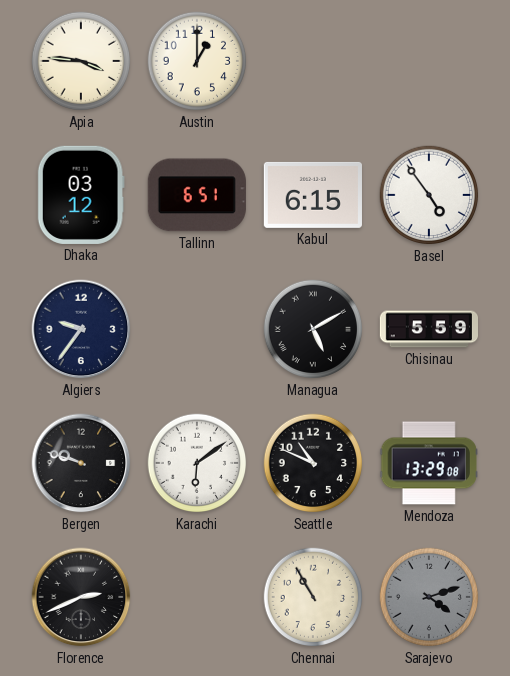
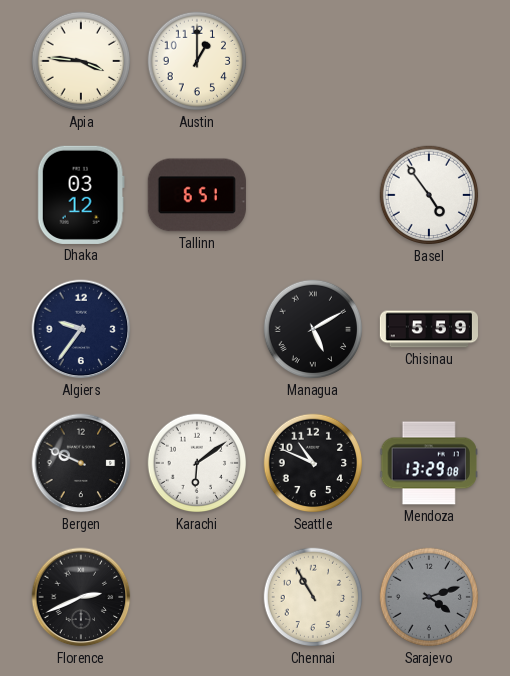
Kabul: 6:15 -> none
Bergen: 9:48 -> 9:49
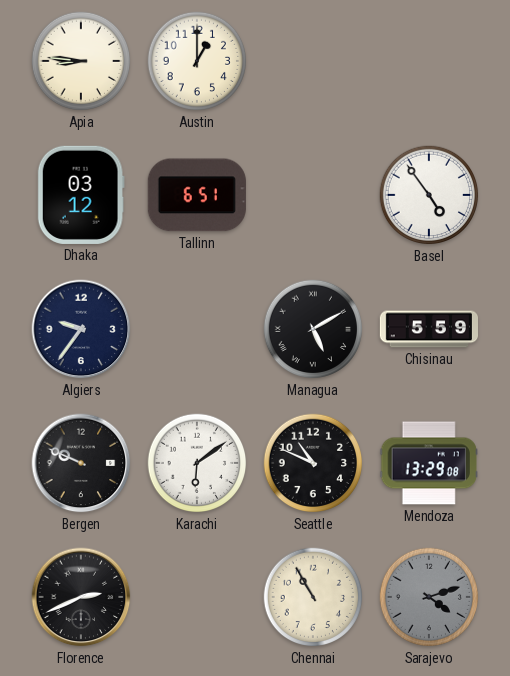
Apia: 3:46 -> 8:46
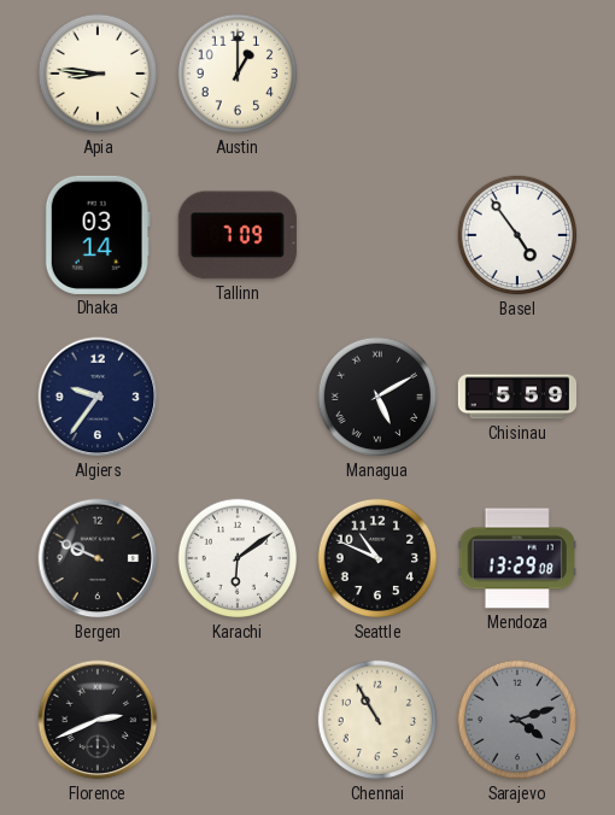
Dhaka: 03:12 -> 03:14
Tallinn: 6:51 -> 7:09
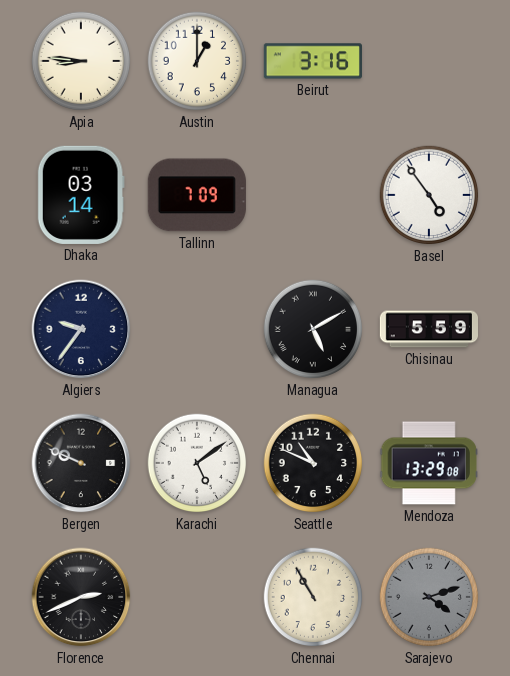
Beirut: none -> 3:16
Karachi: 6:09 -> 5:09
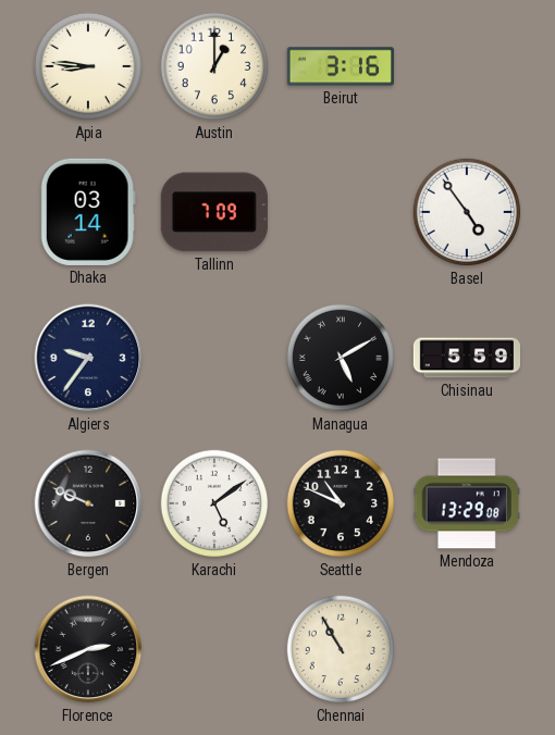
Sarajevo: 4:12 -> none
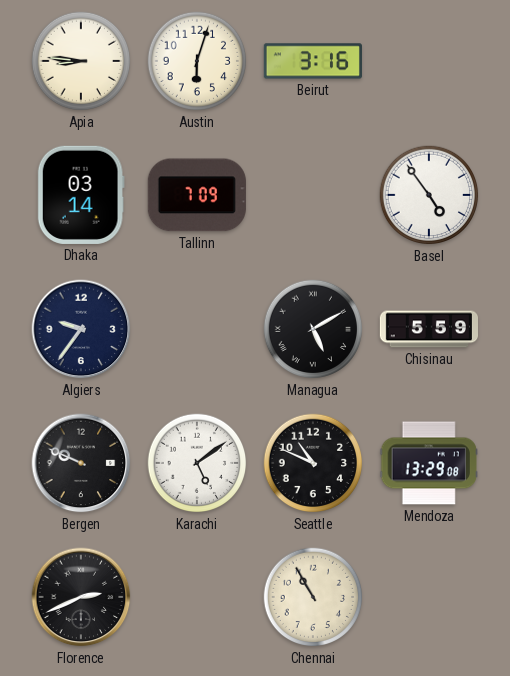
Austin: 1:00 -> 6:03
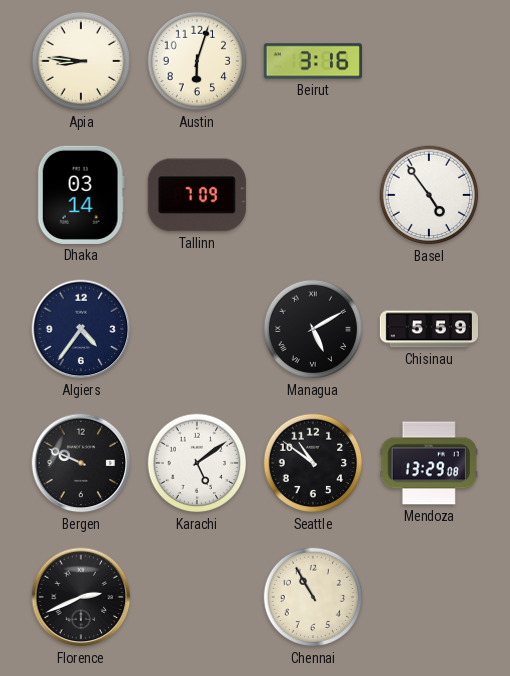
Algiers: 9:36 -> 4:36
Seattle: 10:49 -> 10:51
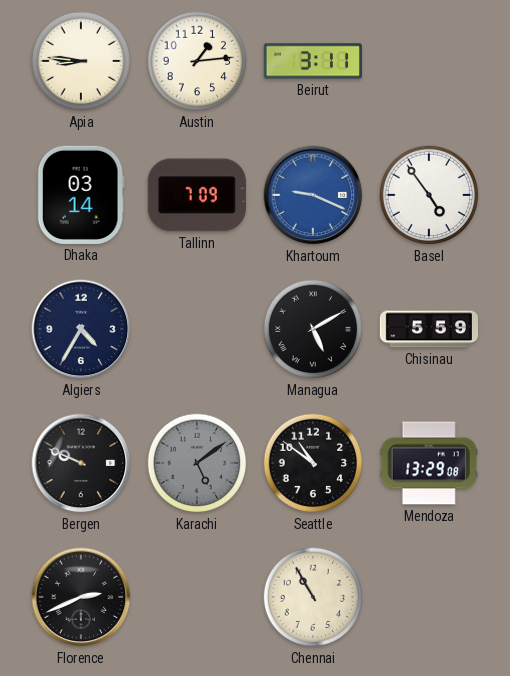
Austin: 6:03 -> 1:14
Beirut: 3:16 -> 3:11
Khartoum: none -> 9:19
Algiers: 4:36 -> 4:35
Karachi dial: white -> grey
